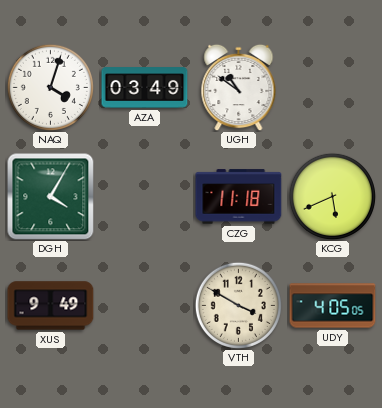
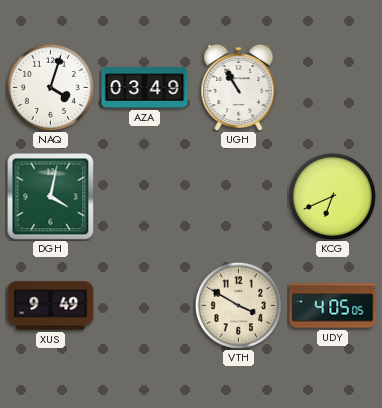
UGH: 10:51 -> 10:55
DGH: 4:05 -> 4:02
CZG: 11:18 -> none
KCG: 5:41 -> 6:41
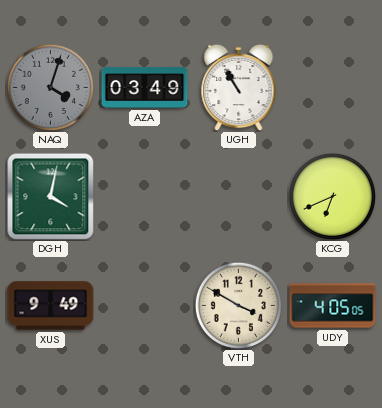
NAQ dial: white -> grey
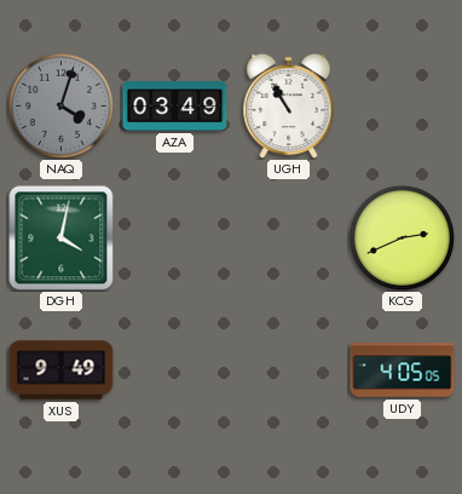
KCG: 6:41 -> 2:41
VTH: 3:50 -> none
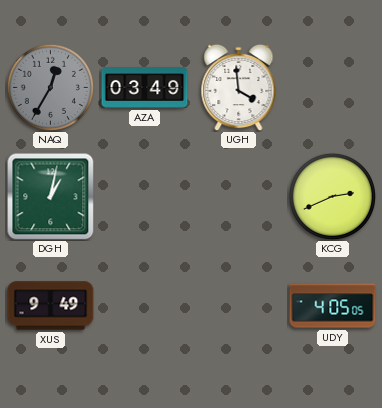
NAQ: 4:03 -> 12:35
UGH: 10:55 -> 3:59
DGH: 4:02 -> 1:02
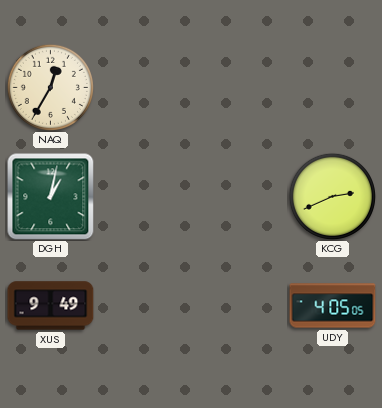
NAQ dial: grey -> cream
AZA: 03:49 -> none
UGH: 3:59 -> none
